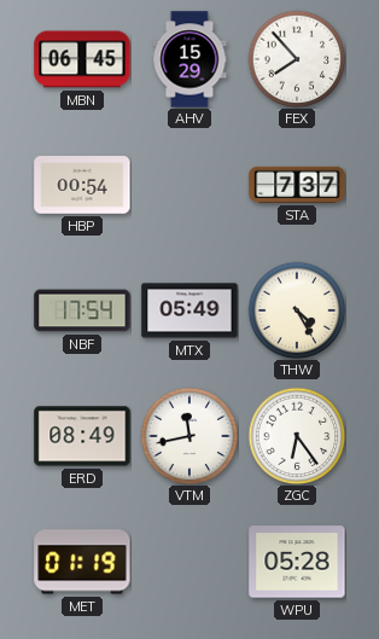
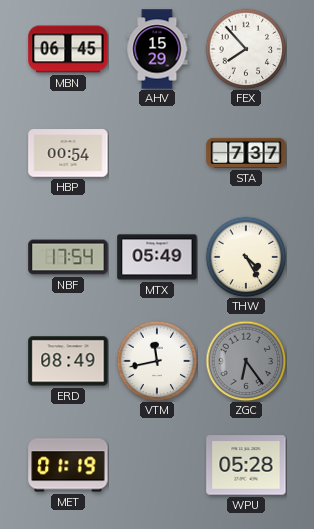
ZGC dial: white -> grey
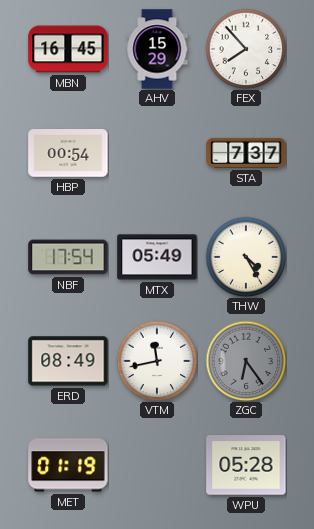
MBN: 06:45 -> 16:45
